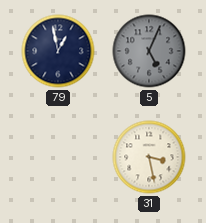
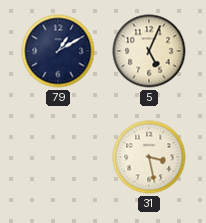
79: 12:58 -> 1:10
5 dial: grey -> cream
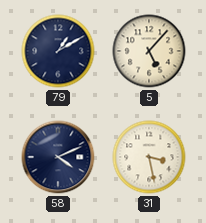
5: 5:04 -> 5:07
58: none -> 4:11
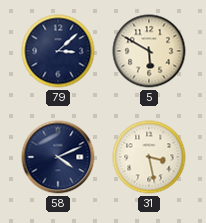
79: 1:10 -> 3:08
5: 5:07 -> 5:50
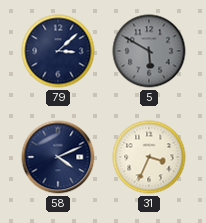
5 dial: cream -> grey
31: 3:28 -> 3:34
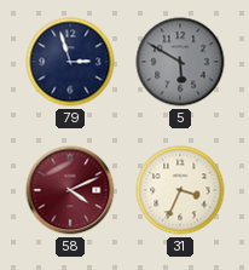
79: 3:08 -> 2:57
58 dial: navy -> burgundy
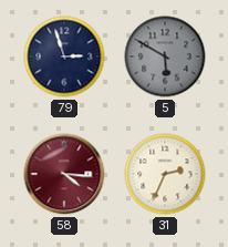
58: 4:11 -> 4:16
31: 3:34 -> 2:34
